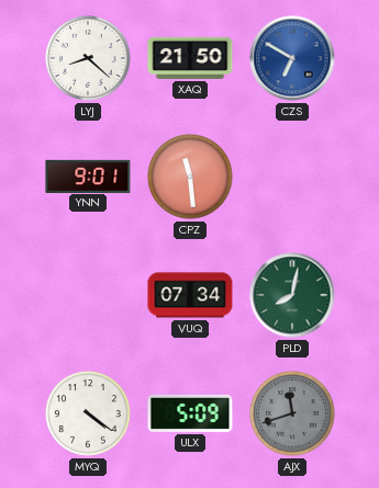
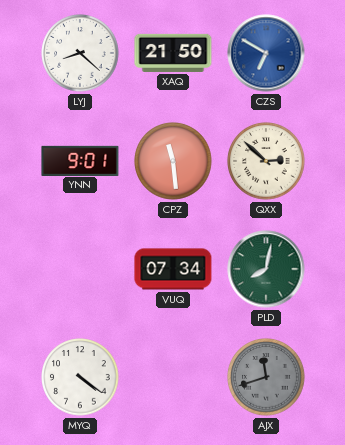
QXX: none -> 2:52
ULX: 5:09 -> none
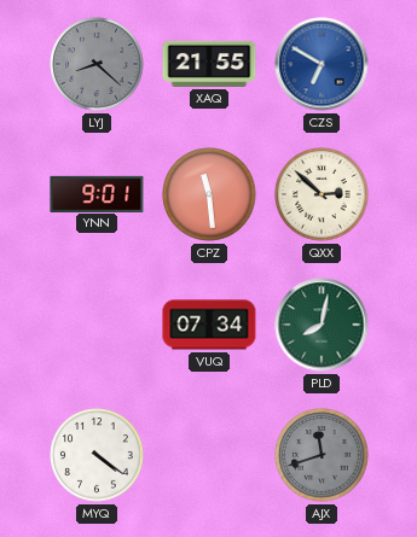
LYJ dial: white -> grey
XAQ: 21:50 -> 21:55
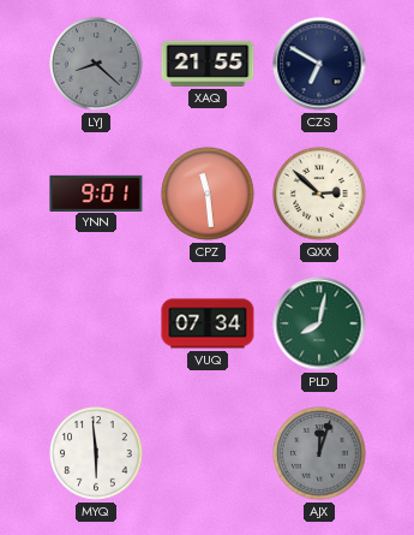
CZS dial: blue -> navy
MYQ: 4:21 -> 5:59
AJX: 11:42 -> 12:03
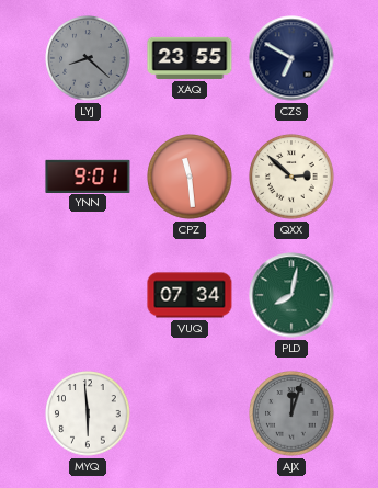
XAQ: 21:55 -> 23:55
